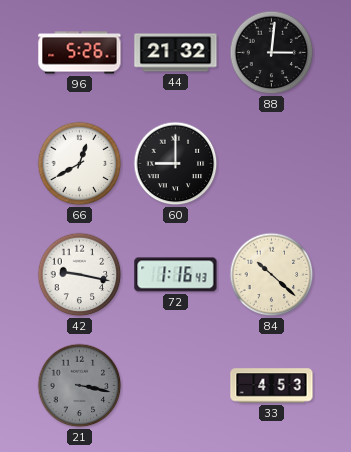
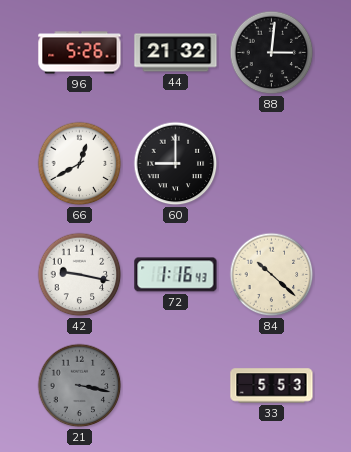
33: 4:53 -> 5:53
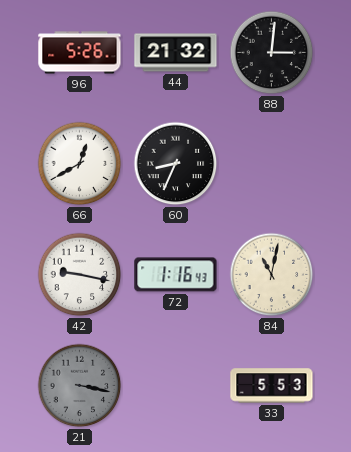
60: 9:00 -> 8:34
84: 10:22 -> 11:02
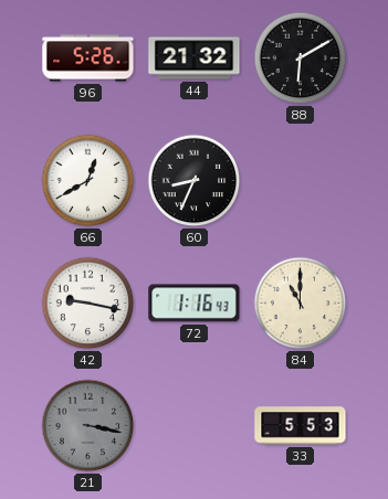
88: 3:01 -> 6:10
84: 11:02 -> 11:00
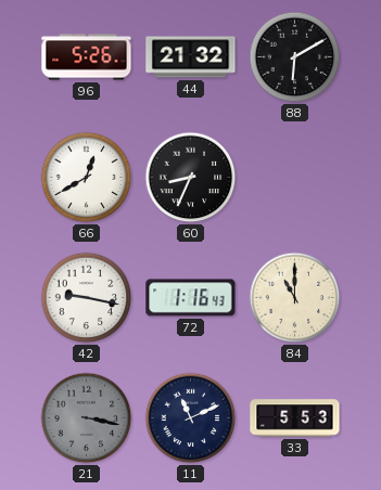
11: none -> 11:11
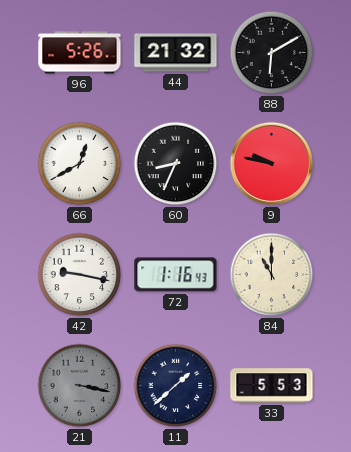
9: none -> 9:47
11: 11:11 -> 1:38
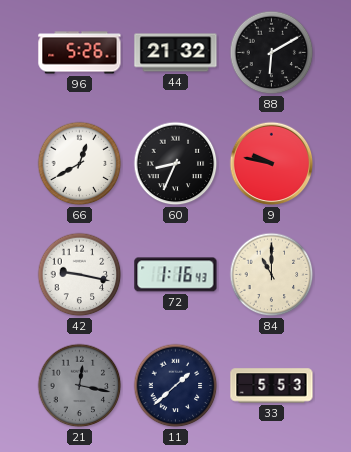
21: 3:17 -> 12:17
